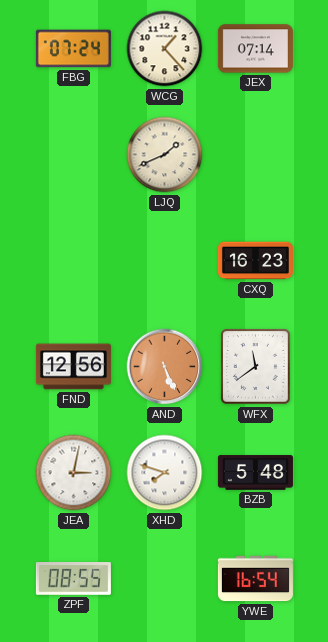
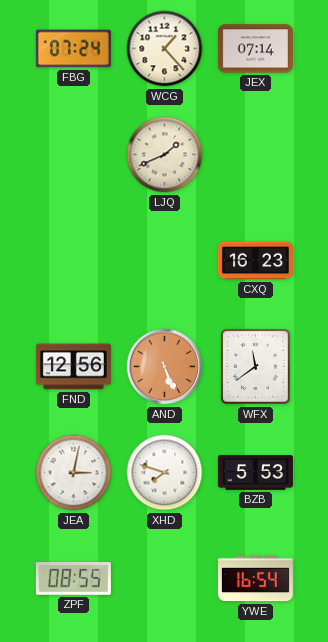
BZB: 5:48 -> 5:53
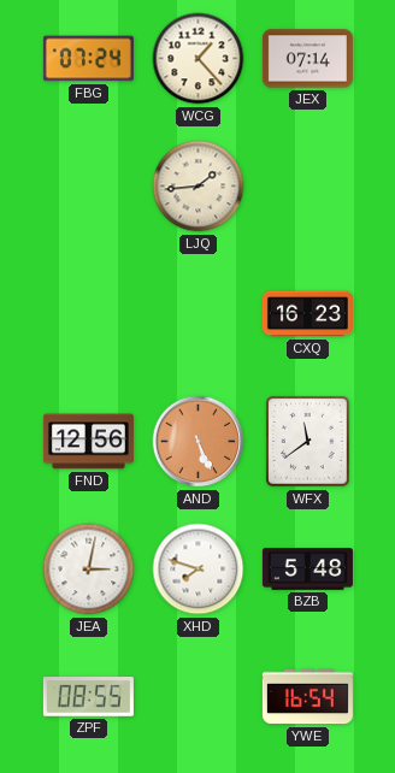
LJQ: 1:41 -> 1:44
BZB: 5:53 -> 5:48
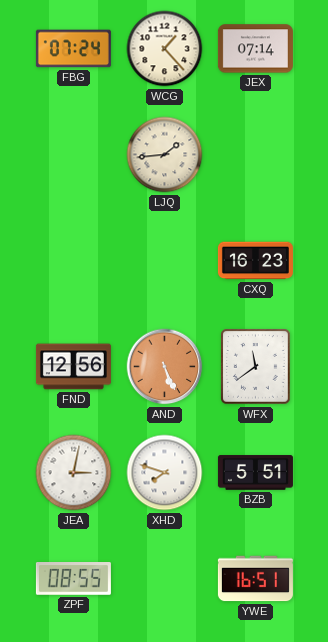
BZB: 5:48 -> 5:51
YWE: 16:54 -> 16:51
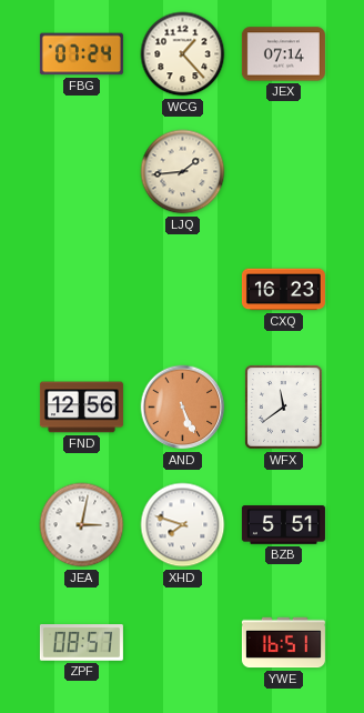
ZPF: 08:55 -> 08:57
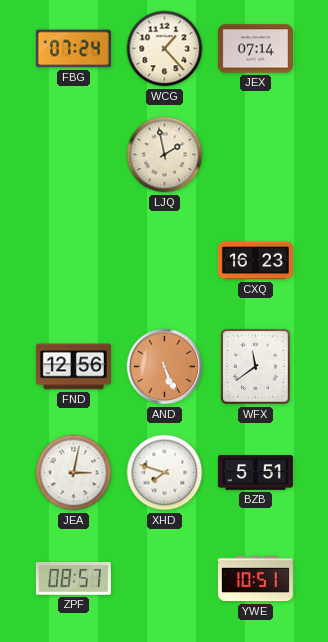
LJQ: 1:44 -> 1:58
YWE: 16:51 -> 10:51
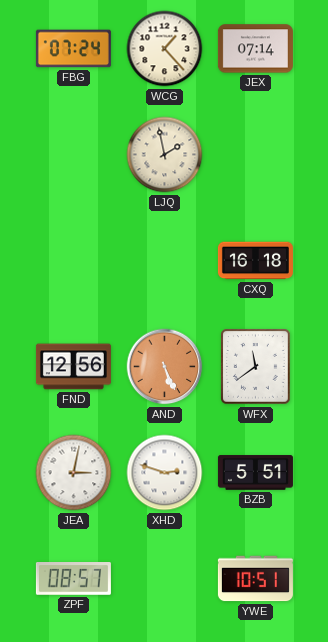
CXQ: 16:23 -> 16:18
XHD: 7:48 -> 2:48
